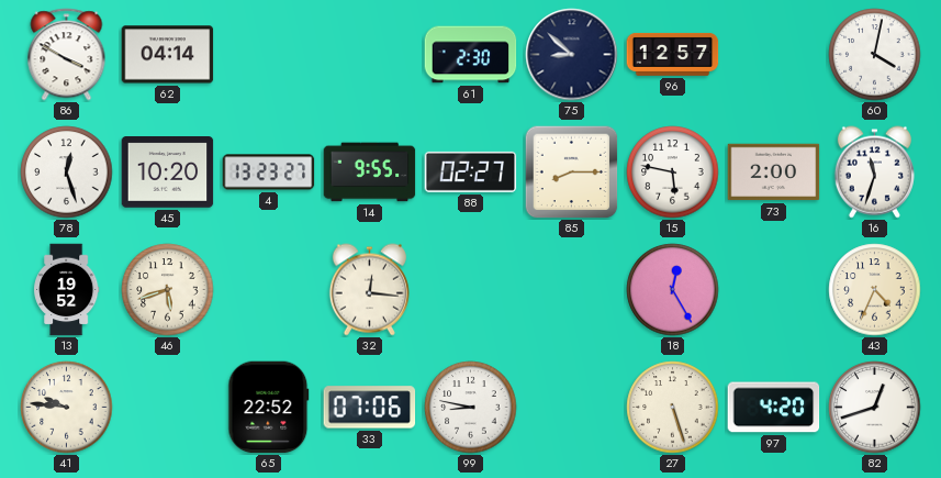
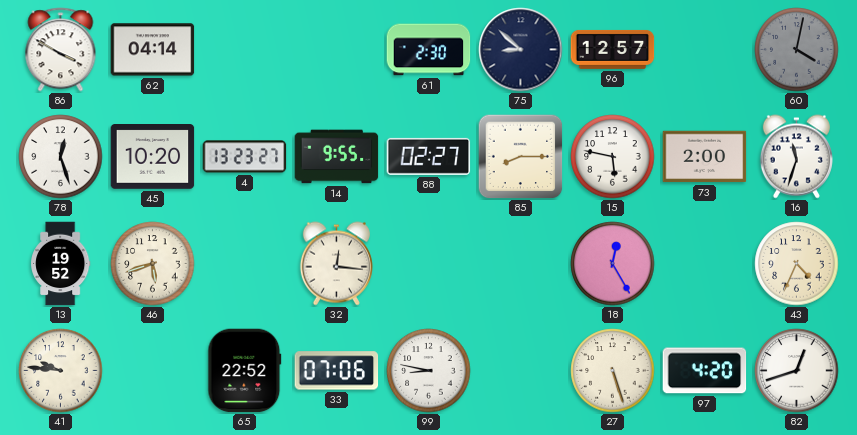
60 dial: white -> grey
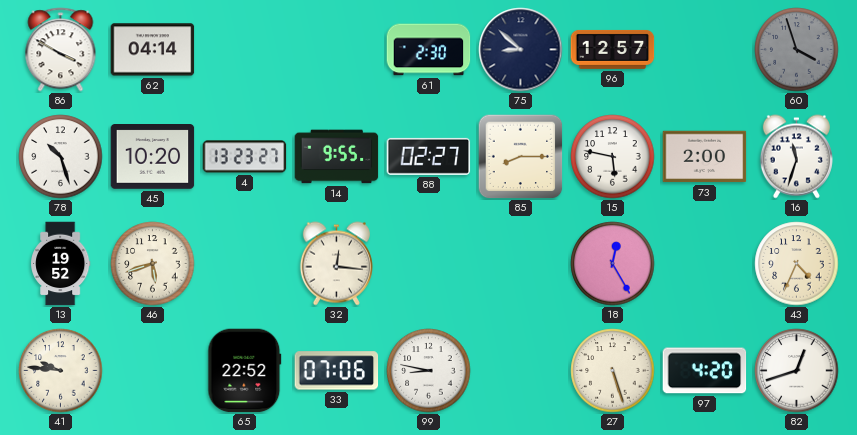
60: 4:02 -> 3:57
78: 12:27 -> 10:27
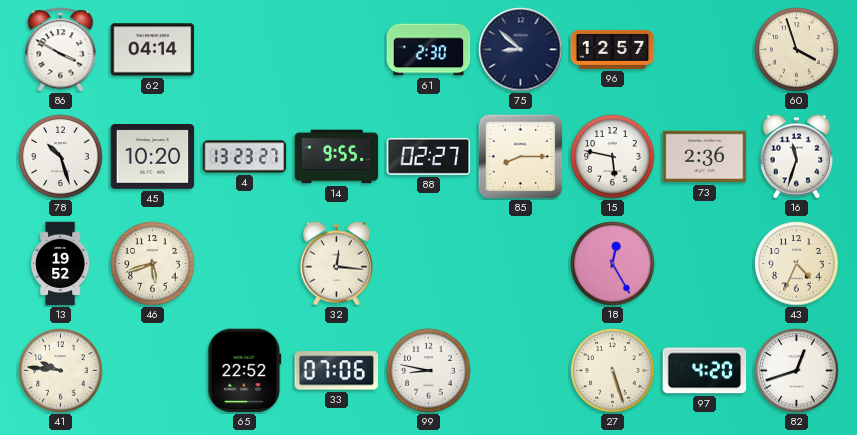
60 dial: grey -> cream
73: 2:00 -> 2:36
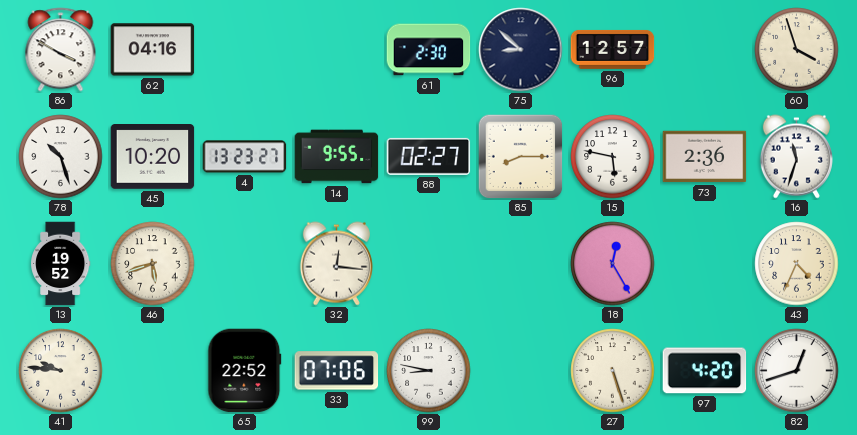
62: 04:14 -> 04:16
